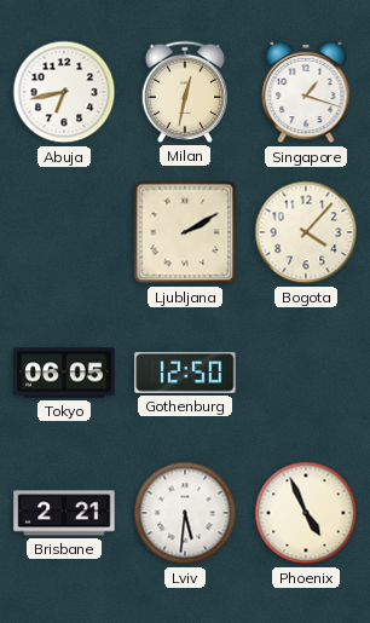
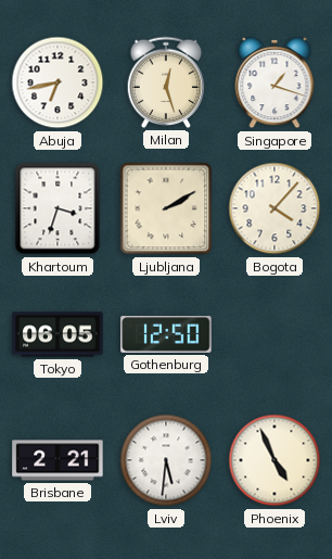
Milan: 12:32 -> 12:27
Khartoum: none -> 3:33
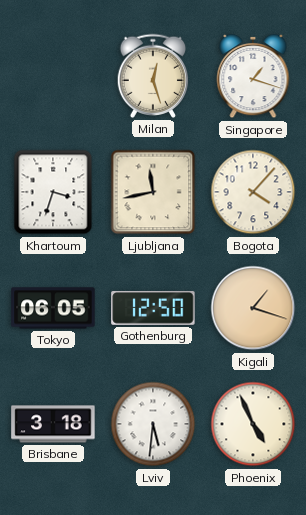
Abuja: 6:43 -> none
Ljubljana: 2:10 -> 11:43
Kigali: none -> 1:18
Brisbane: 2:21 -> 3:18
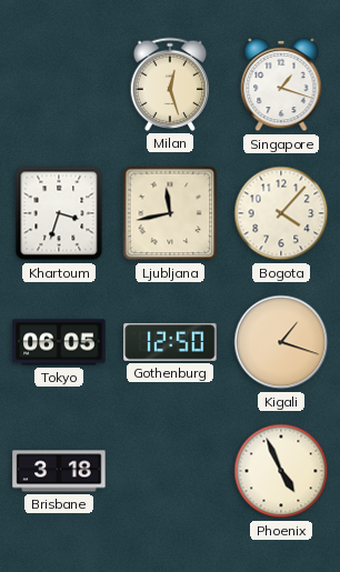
Lviv: 5:31 -> none
